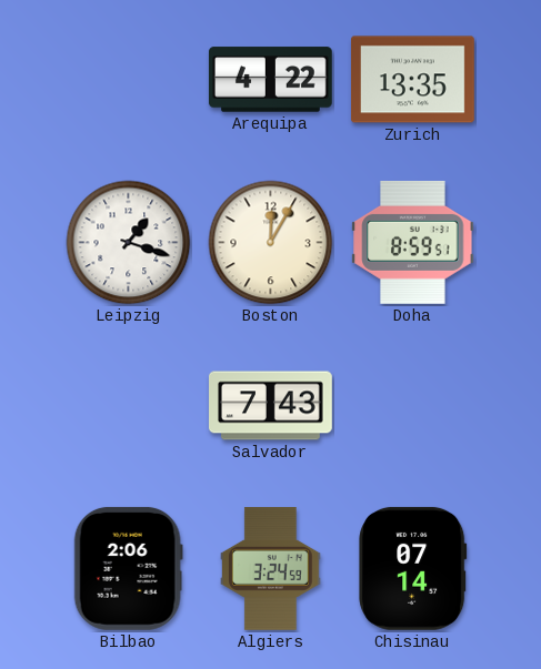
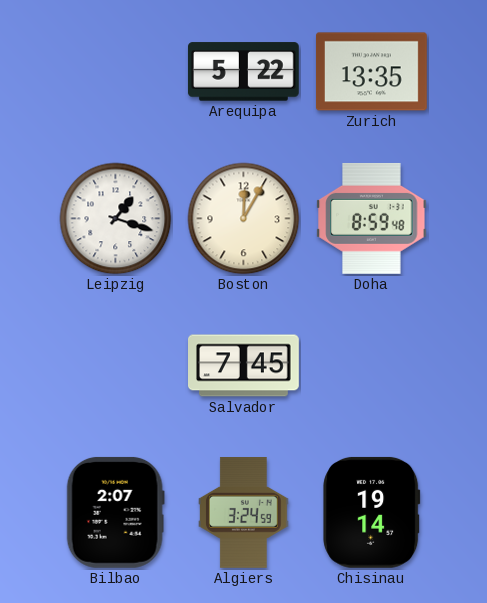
Arequipa: 4:22 -> 5:22
Doha: 8:59:51 -> 8:59:48
Salvador: 7:43 -> 7:45
Bilbao: 2:06 -> 2:07
Chisinau: 07:14 -> 19:14
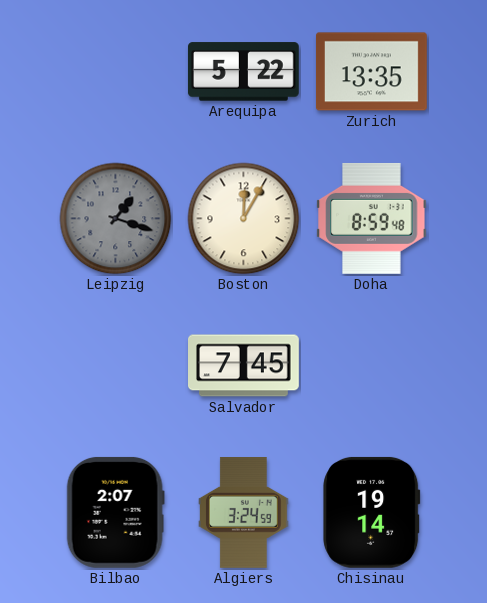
Leipzig dial: white -> grey
